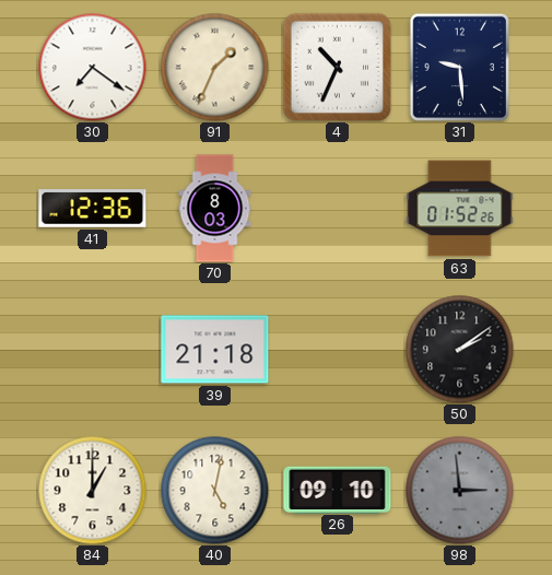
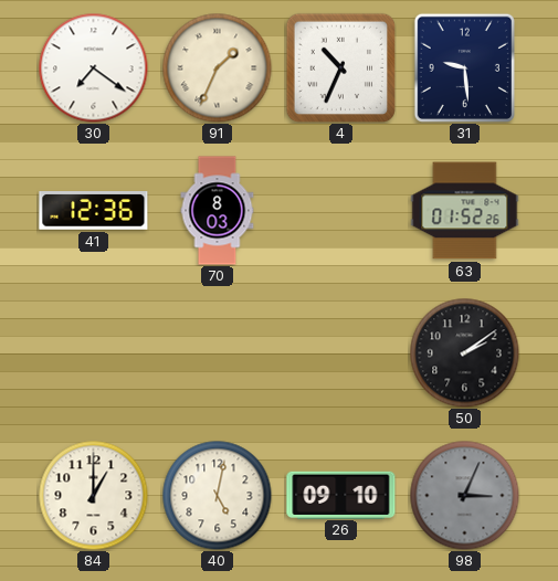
39: 21:18 -> none
98: 2:59 -> 3:04
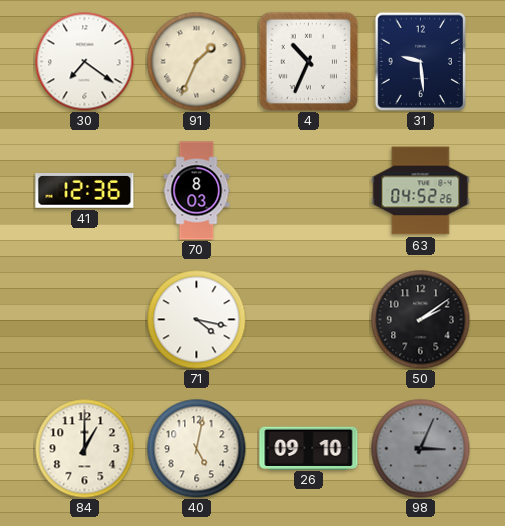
63: 01:52 -> 04:52
71: none -> 4:17
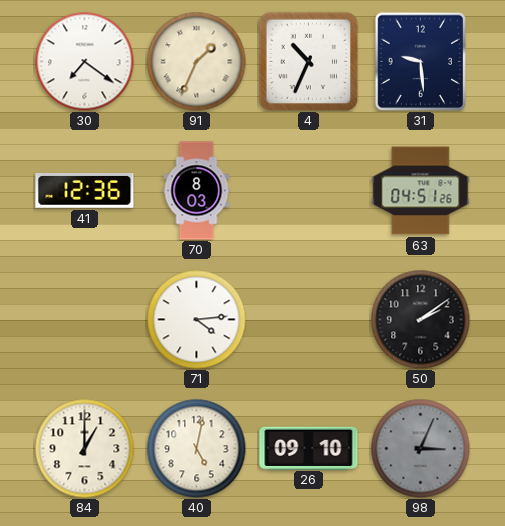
63: 04:52 -> 04:51
71: 4:17 -> 4:14
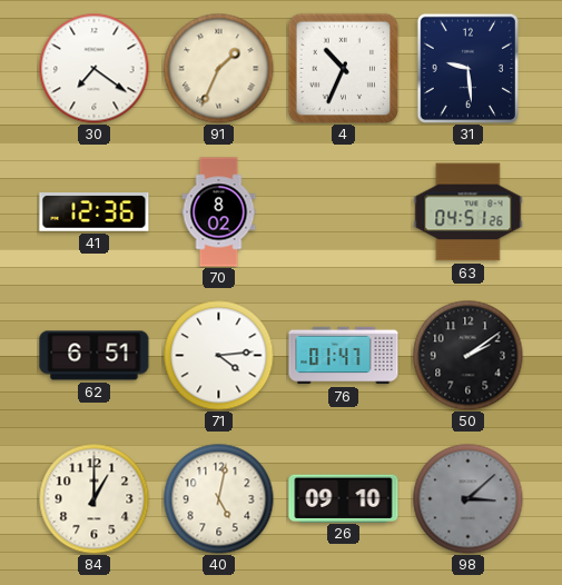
70: 8:03 -> 8:02
62: none -> 6:51
76: none -> 01:47
98: 3:04 -> 3:08
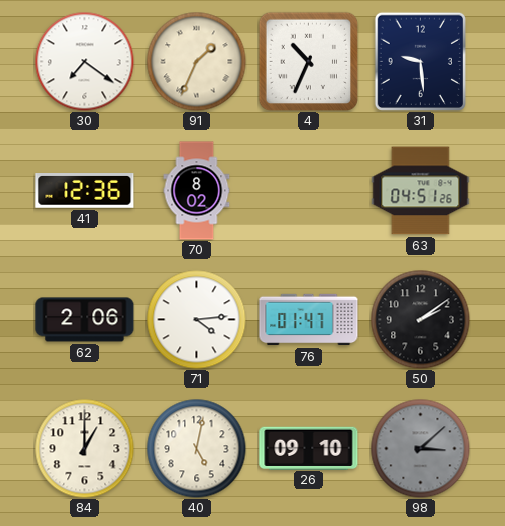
62: 6:51 -> 2:06
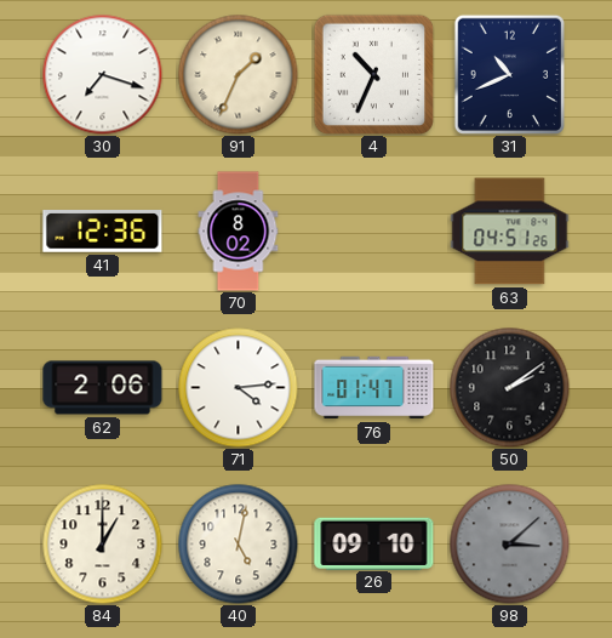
30: 7:21 -> 7:18
31: 9:29 -> 10:41
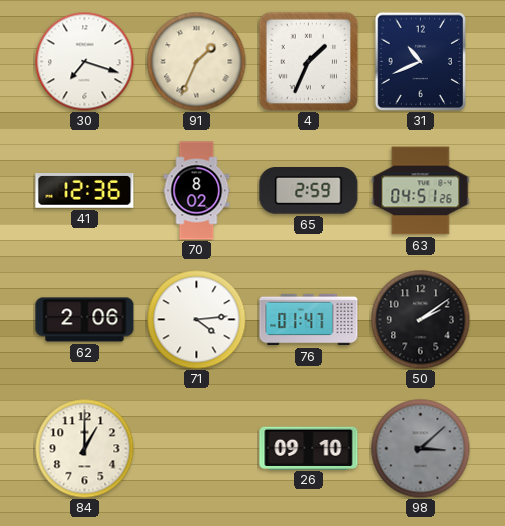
4: 10:34 -> 1:34
65: none -> 2:59
40: 5:02 -> none
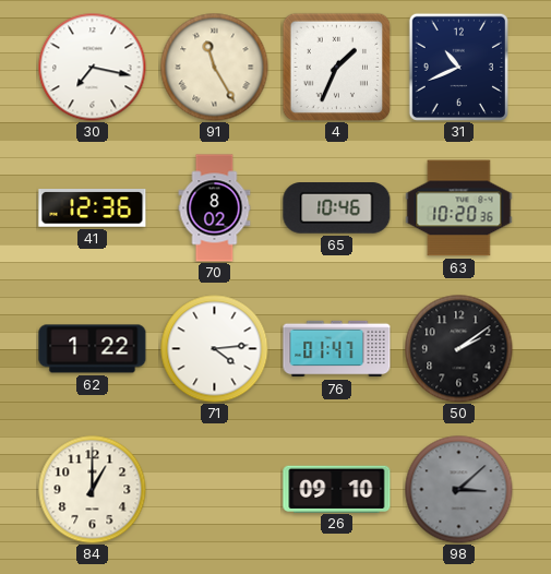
30: 7:18 -> 7:17
91: 1:34 -> 11:25
65: 2:59 -> 10:46
63: 04:51 -> 10:20
62: 2:06 -> 1:22
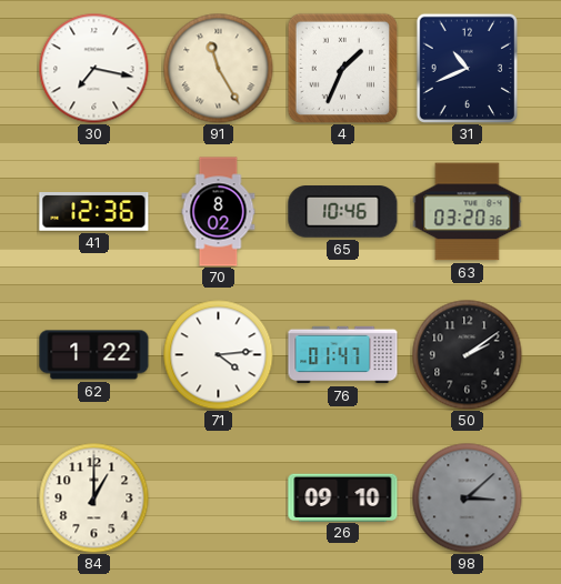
63: 10:20 -> 03:20
